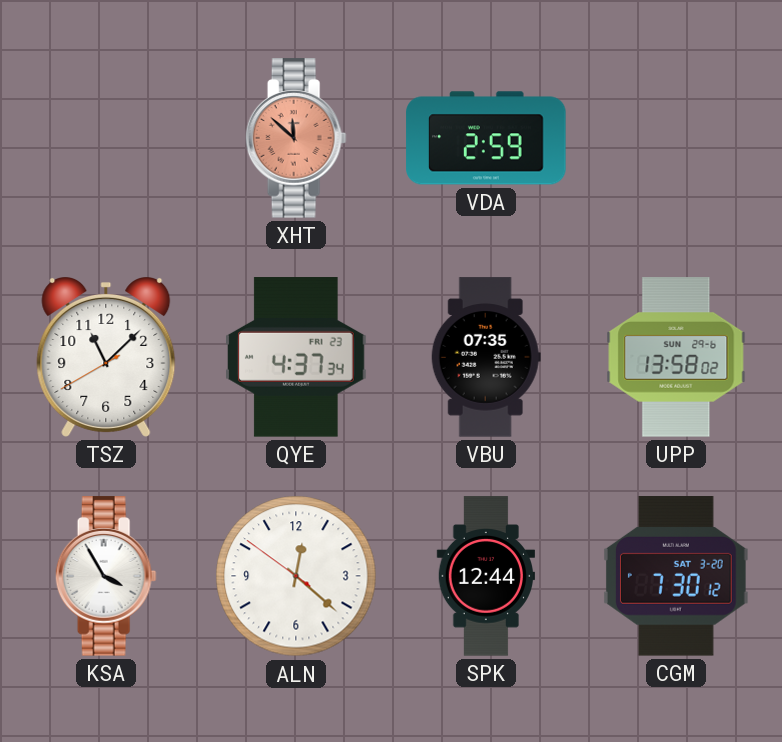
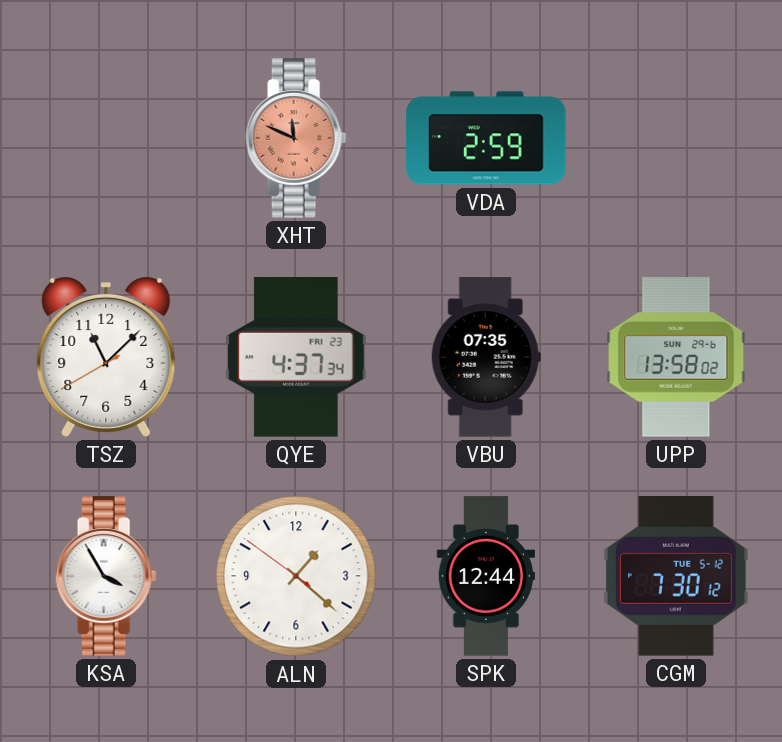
XHT: 11:52 -> 11:49
ALN: 12:21 -> 1:21
CGM date: SAT 3-20 -> TUE 5-12
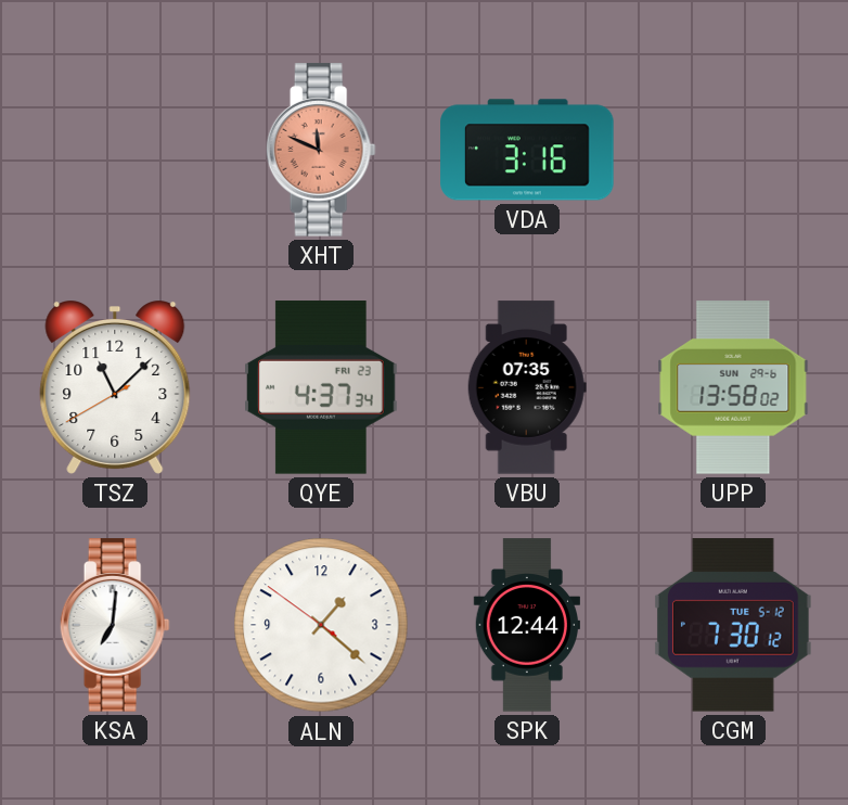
VDA: 2:59 -> 3:16
KSA: 3:55 -> 7:01
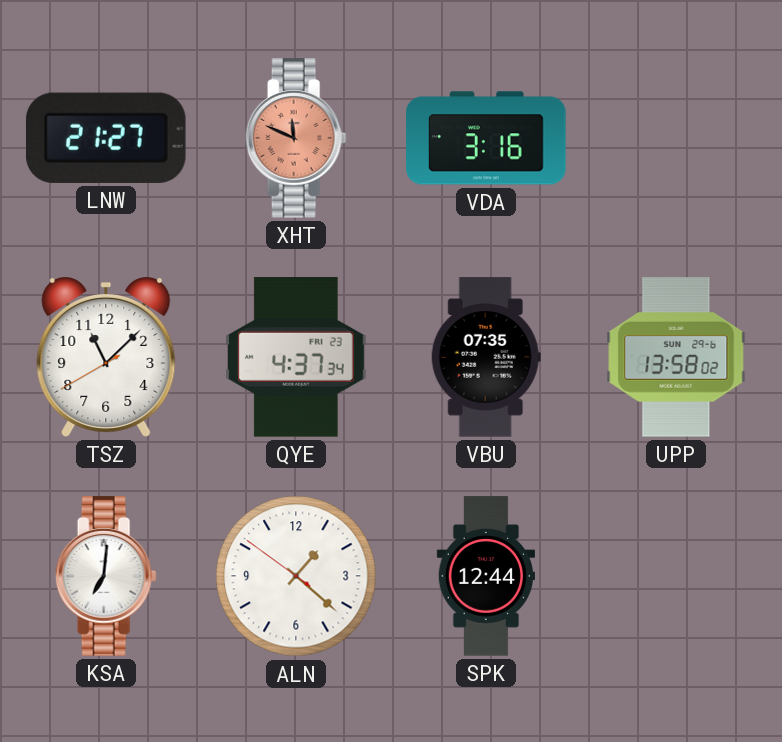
LNW: none -> 21:27
CGM: 7:30 -> none
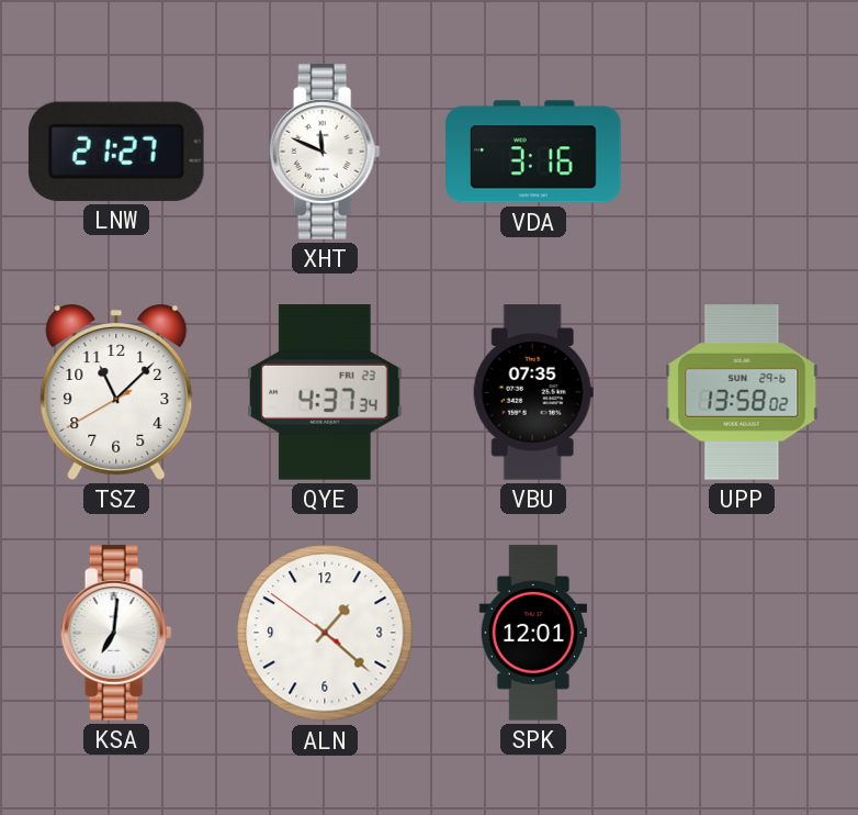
XHT dial: salmon -> white
SPK: 12:44 -> 12:01
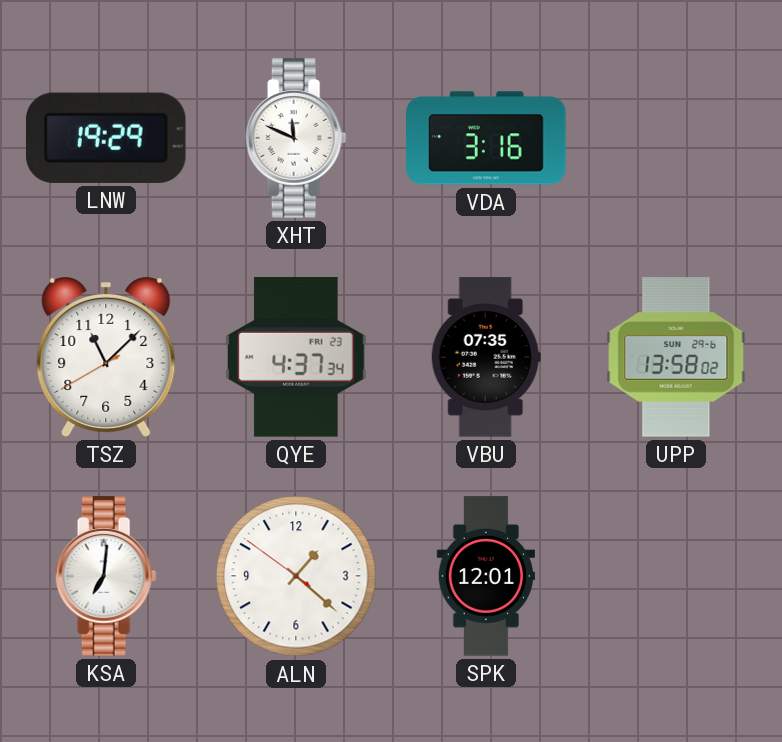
LNW: 21:27 -> 19:29
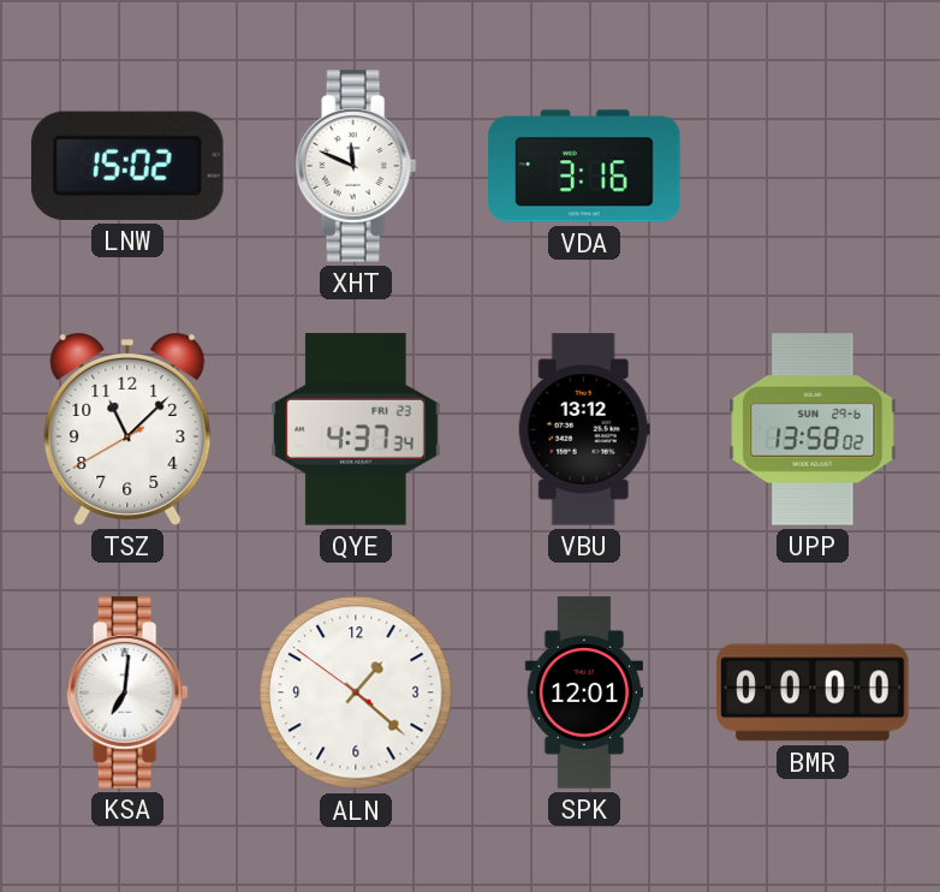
LNW: 19:29 -> 15:02
VBU: 07:35 -> 13:12
BMR: none -> 00:00
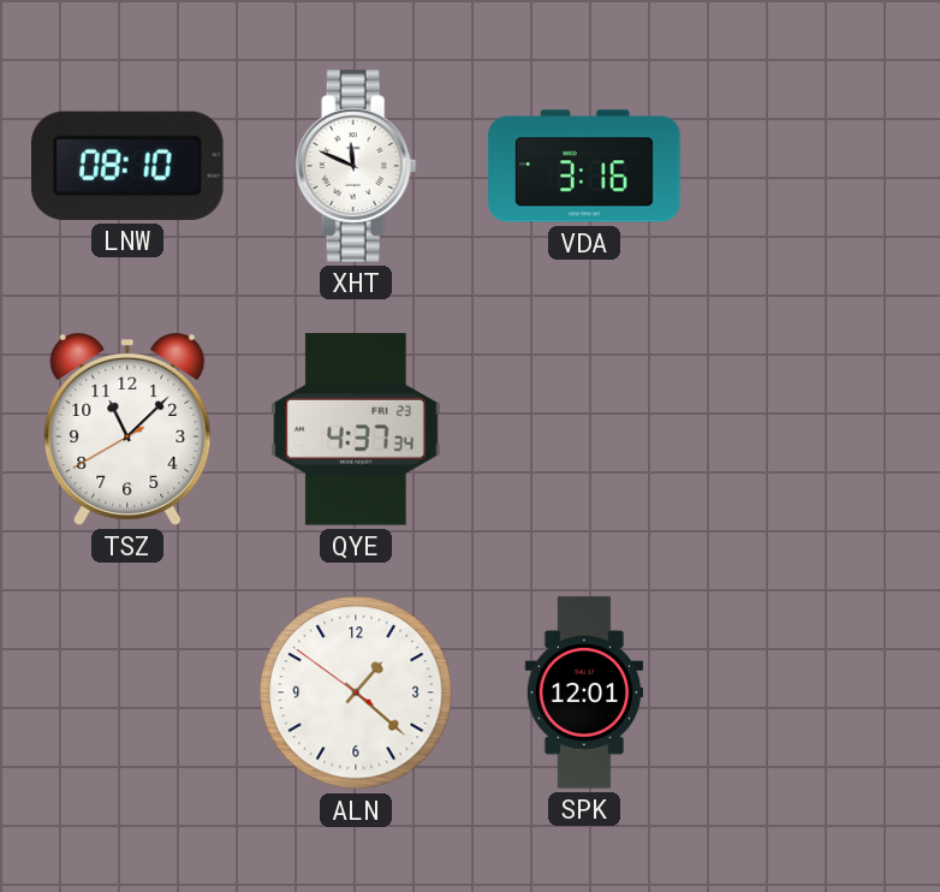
LNW: 15:02 -> 08:10
VBU: 13:12 -> none
UPP: 13:58 -> none
KSA: 7:01 -> none
BMR: 00:00 -> none
